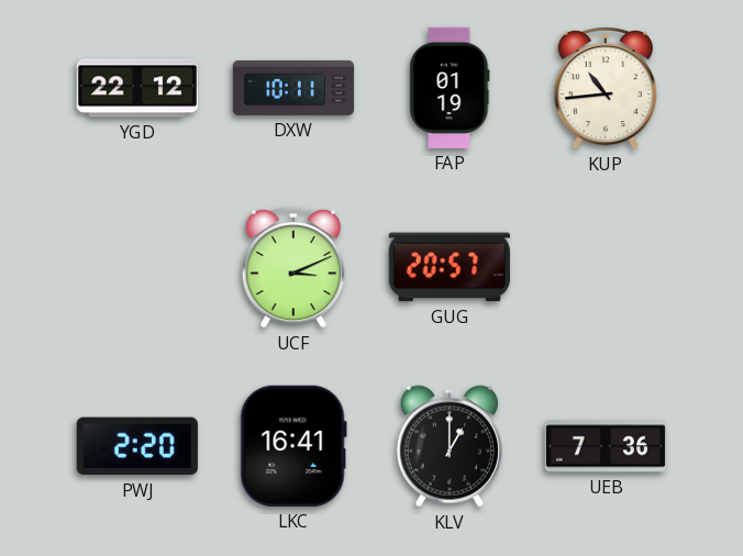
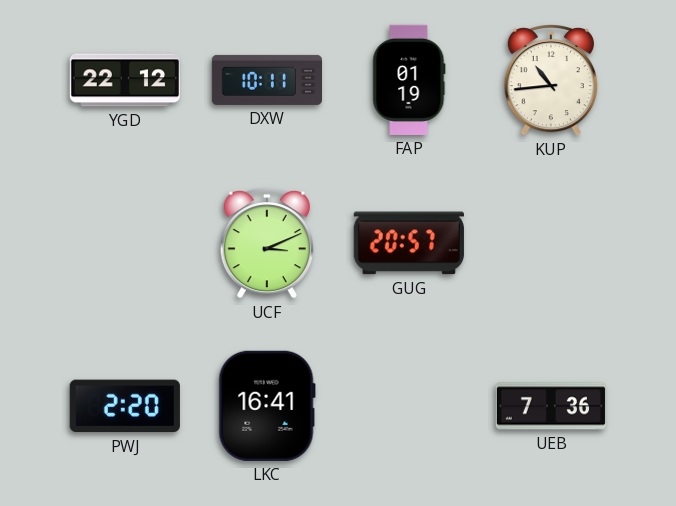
KLV: 1:00 -> none
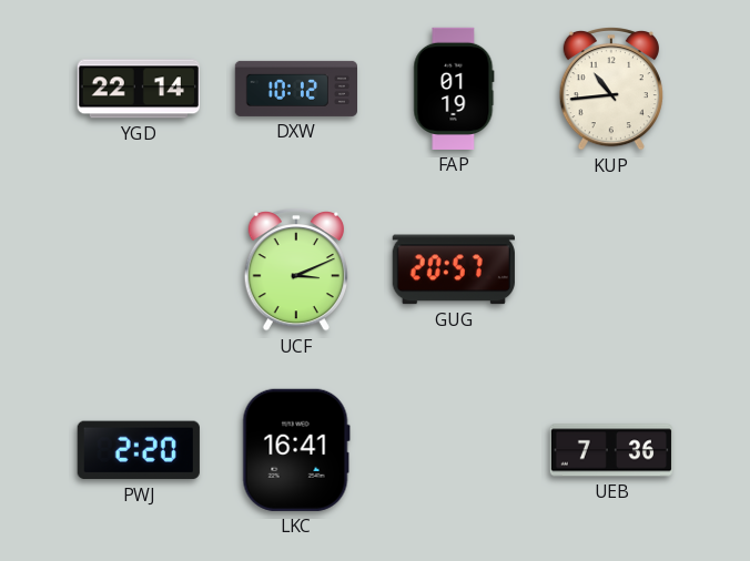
YGD: 22:12 -> 22:14
DXW: 10:11 -> 10:12
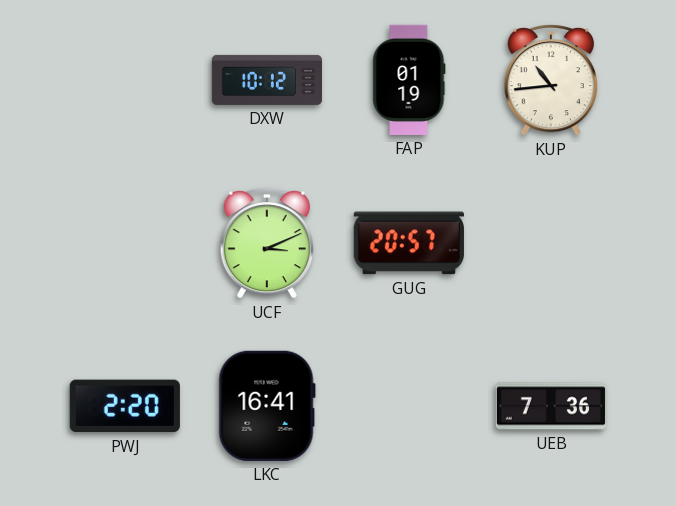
YGD: 22:14 -> none
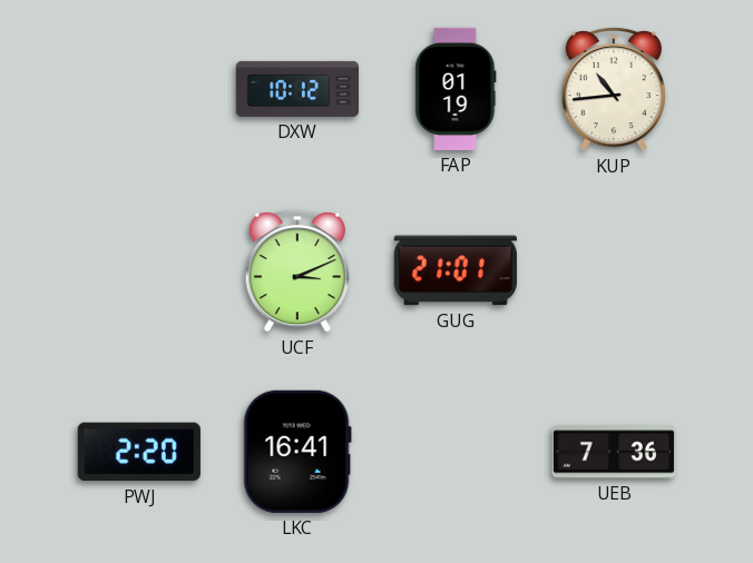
GUG: 20:57 -> 21:01
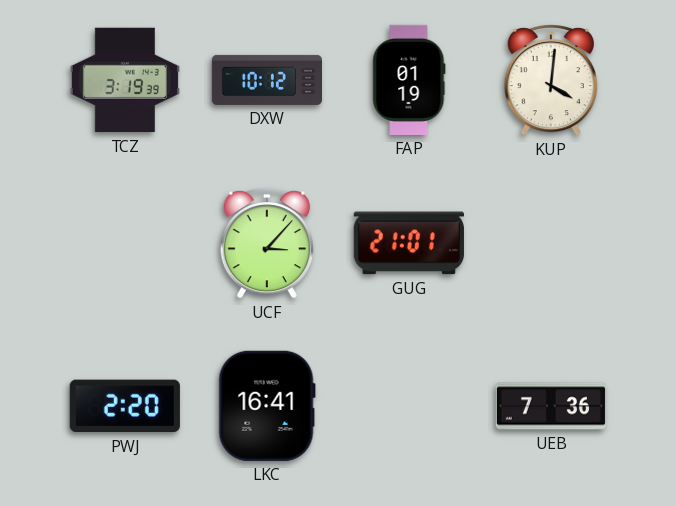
TCZ: none -> 3:19
KUP: 10:44 -> 4:01
UCF: 3:11 -> 3:07
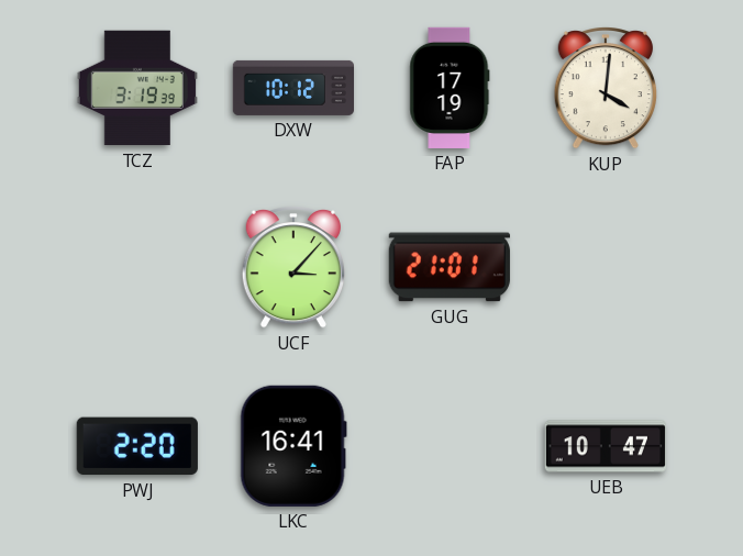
FAP: 01:19 -> 17:19
UEB: 7:36 -> 10:47
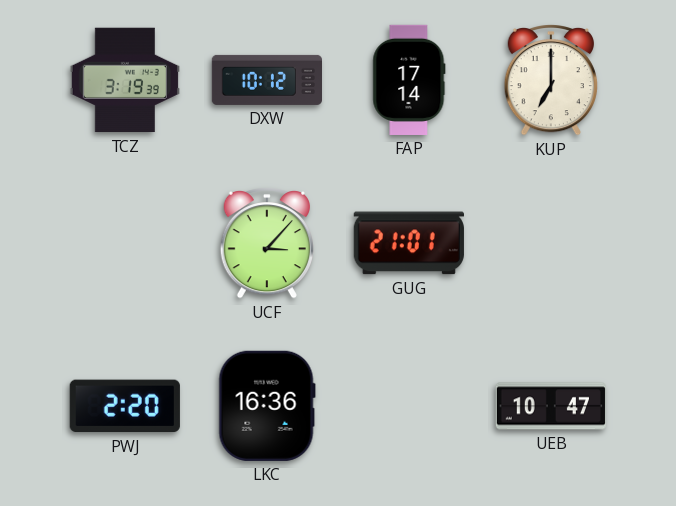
FAP: 17:19 -> 17:14
KUP: 4:01 -> 7:00
LKC: 16:41 -> 16:36
